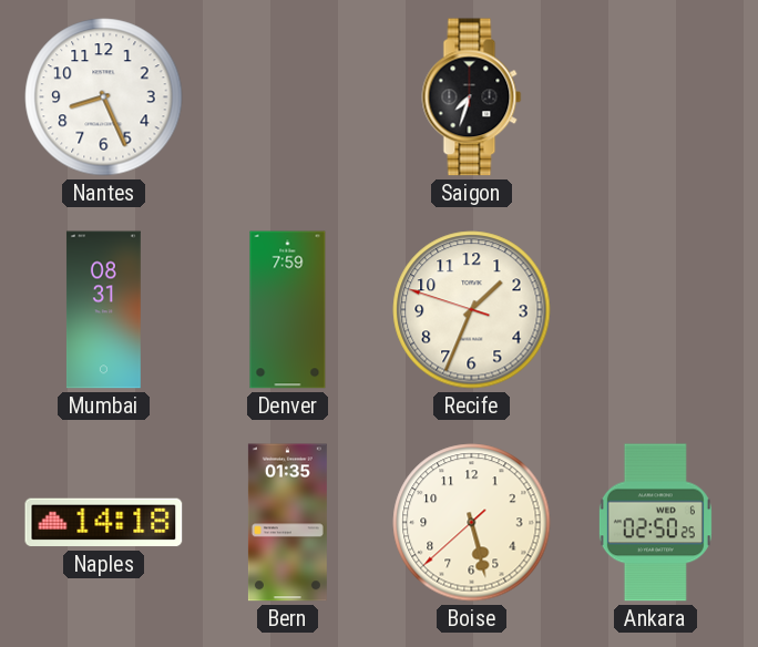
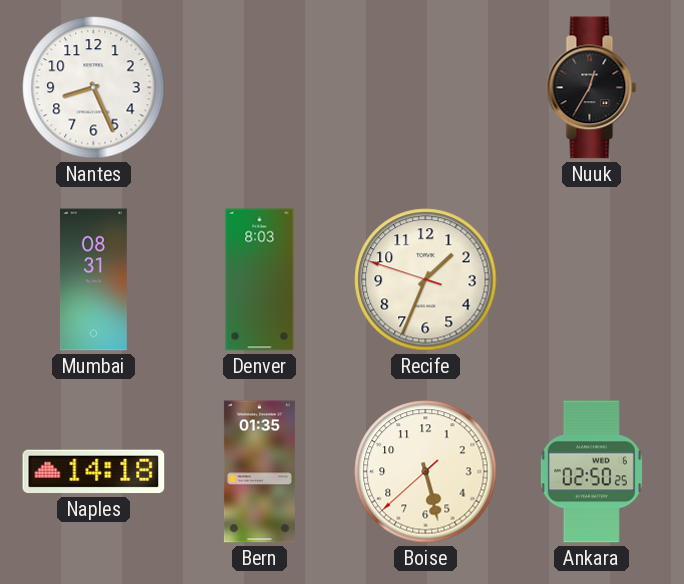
Saigon: 7:33 -> none
Nuuk: none -> 12:35
Denver: 7:59 -> 8:03
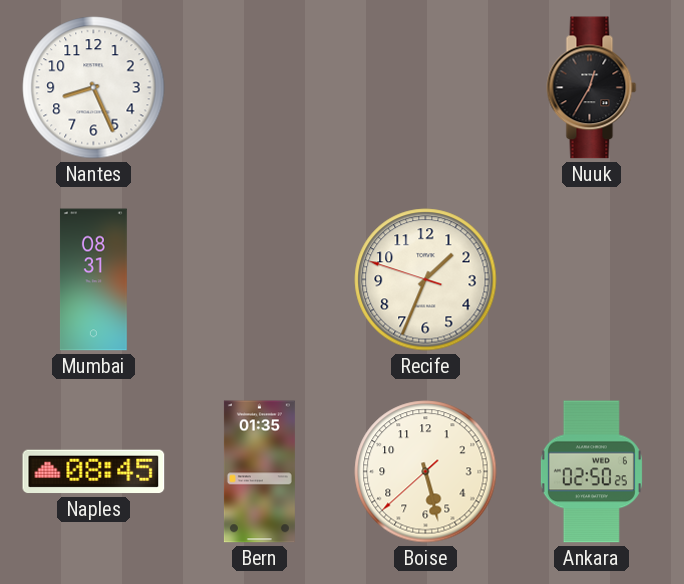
Denver: 8:03 -> none
Naples: 14:18 -> 08:45
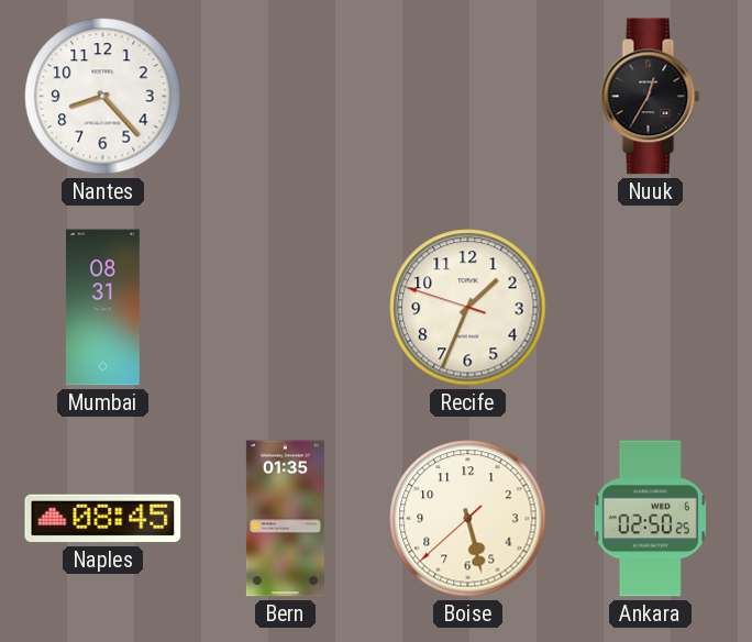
Nantes: 8:26 -> 8:23
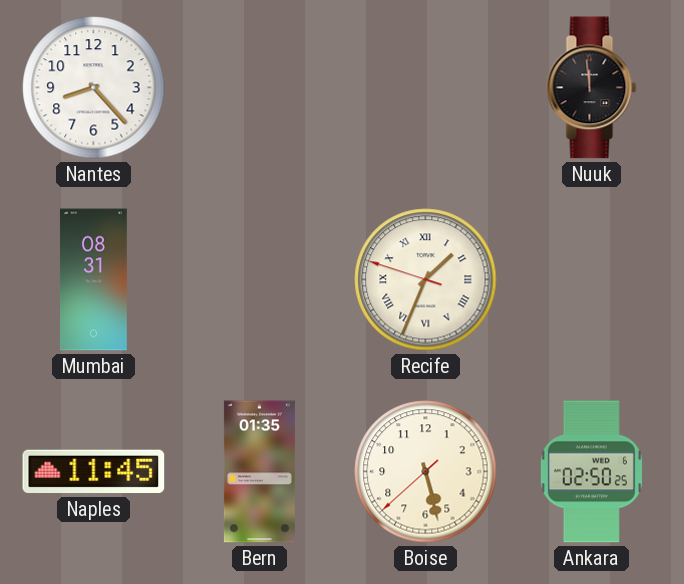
Nuuk: 12:35 -> 11:59
Recife numerals: Arabic -> Roman
Naples: 08:45 -> 11:45
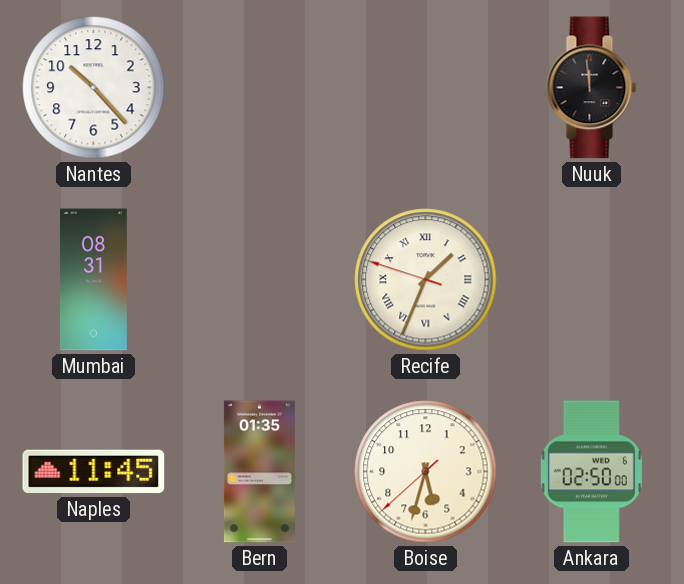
Nantes: 8:23 -> 10:23
Boise: 5:27 -> 5:32
Ankara: 02:50:25 -> 02:50:00
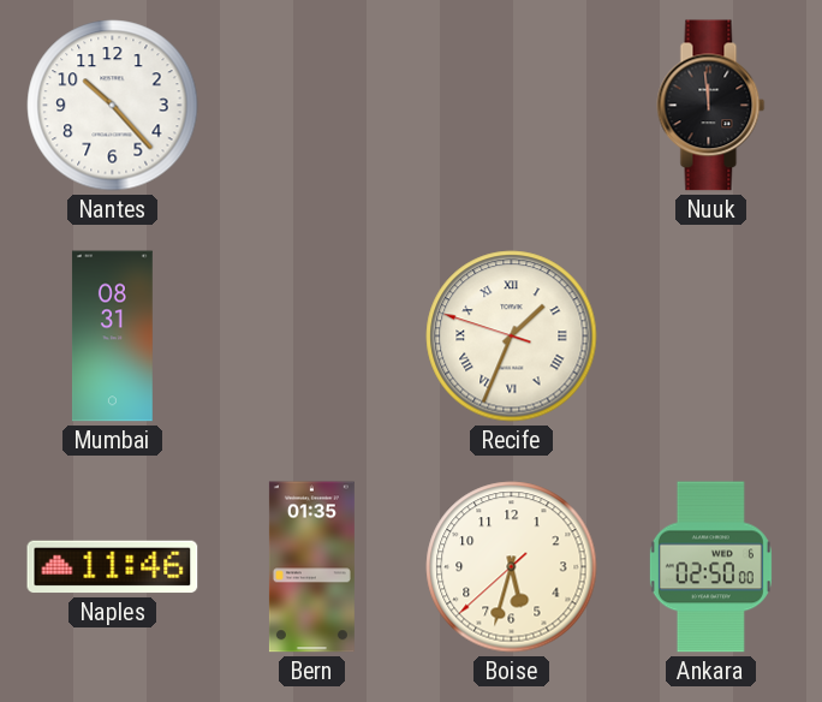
Naples: 11:45 -> 11:46
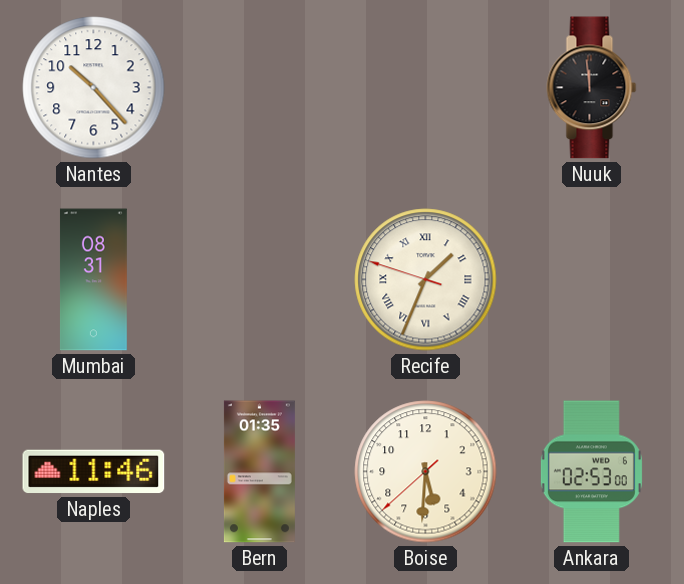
Boise: 5:32 -> 5:30
Ankara: 02:50 -> 02:53
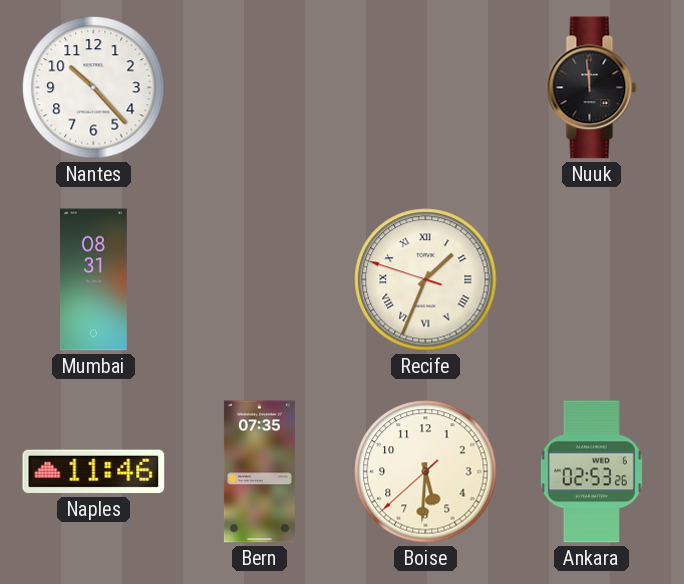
Bern: 01:35 -> 07:35
Ankara: 02:53:00 -> 02:53:26
